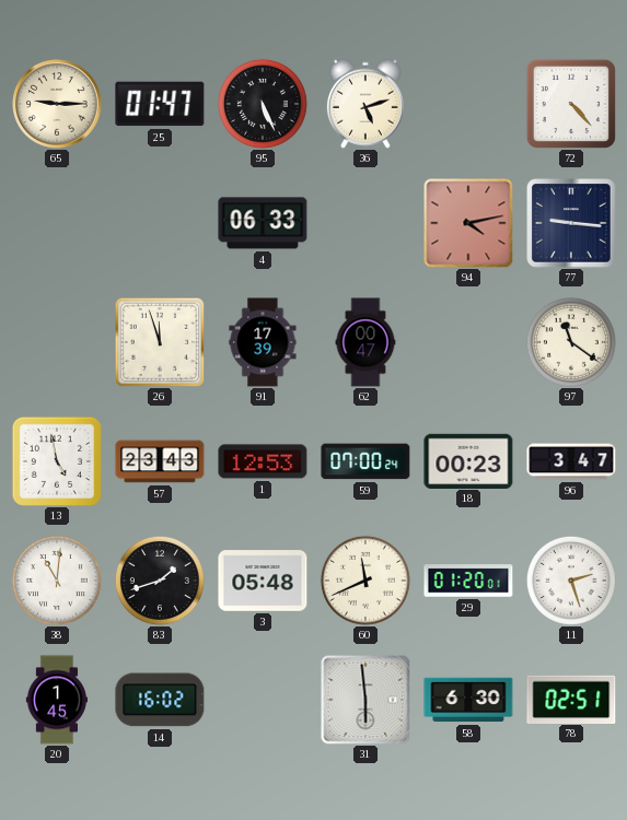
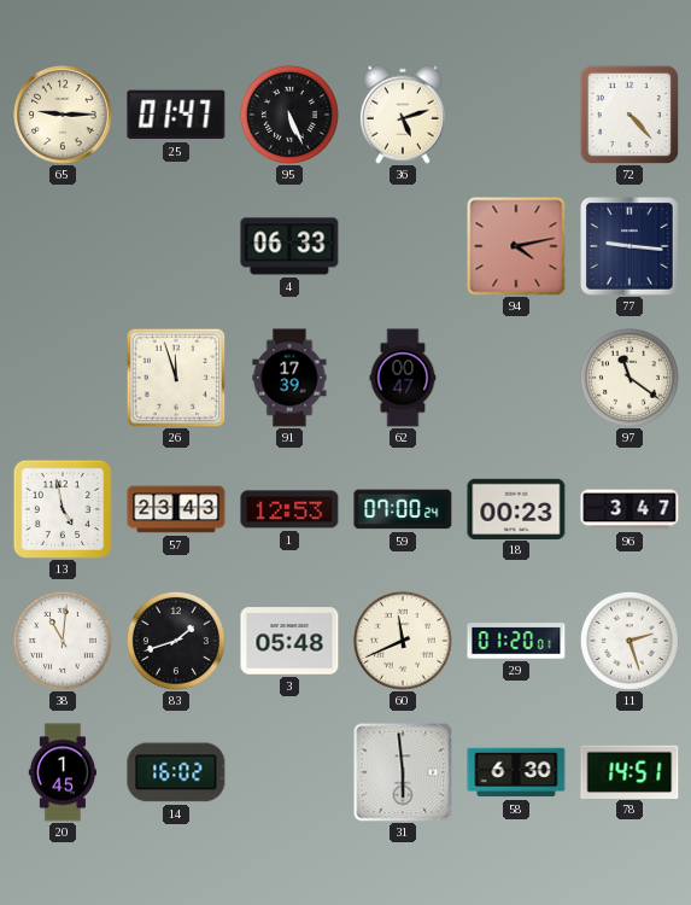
78: 02:51 -> 14:51
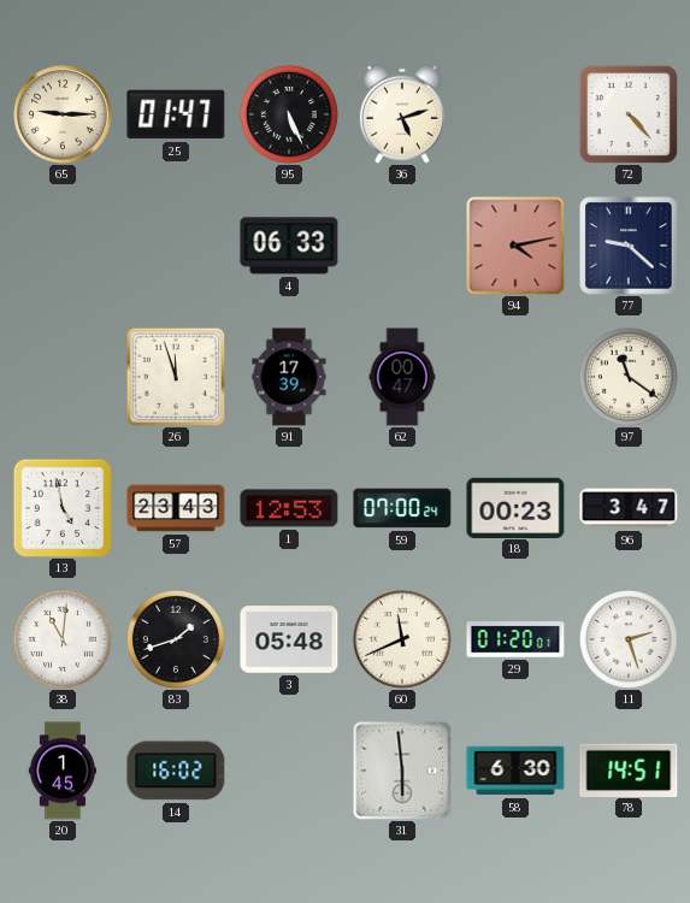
77: 9:16 -> 9:22
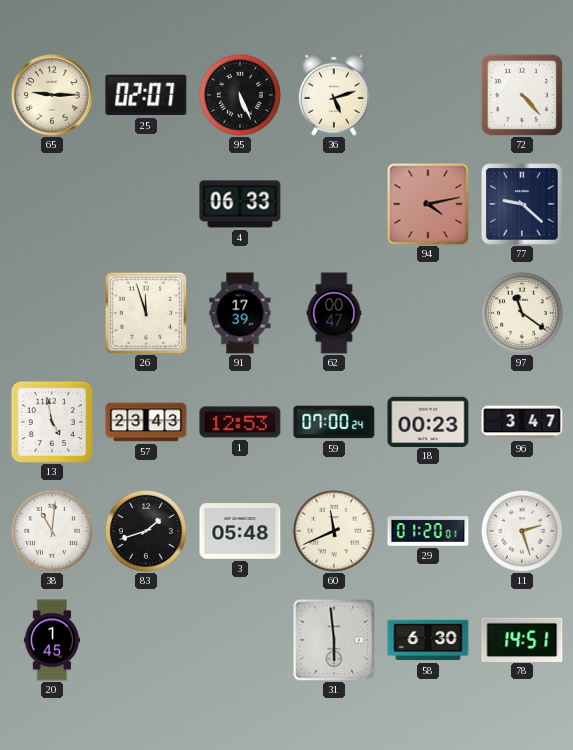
25: 01:47 -> 02:07
14: 16:02 -> none
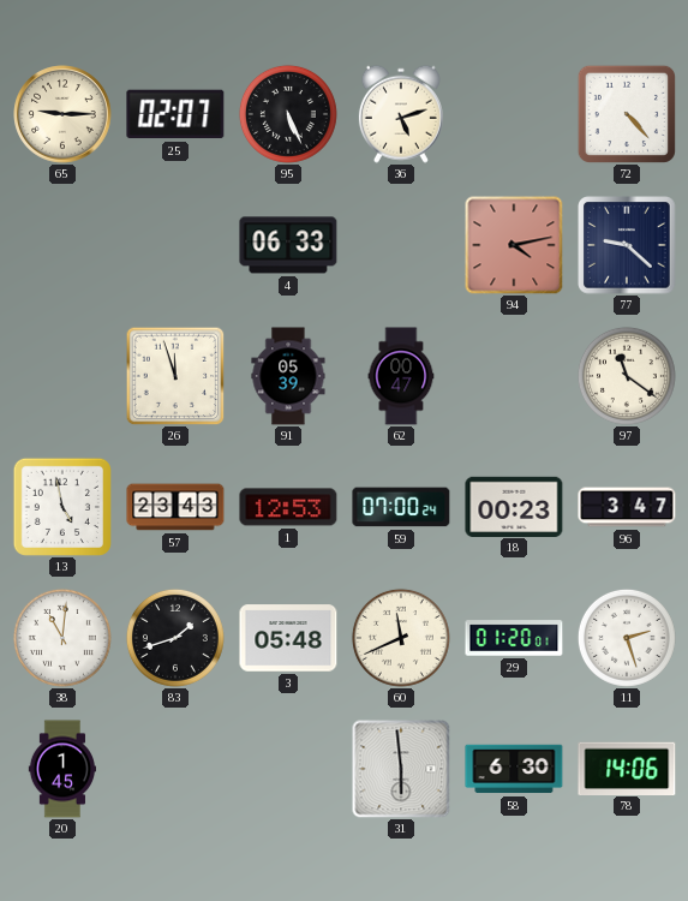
91: 17:39 -> 05:39
78: 14:51 -> 14:06
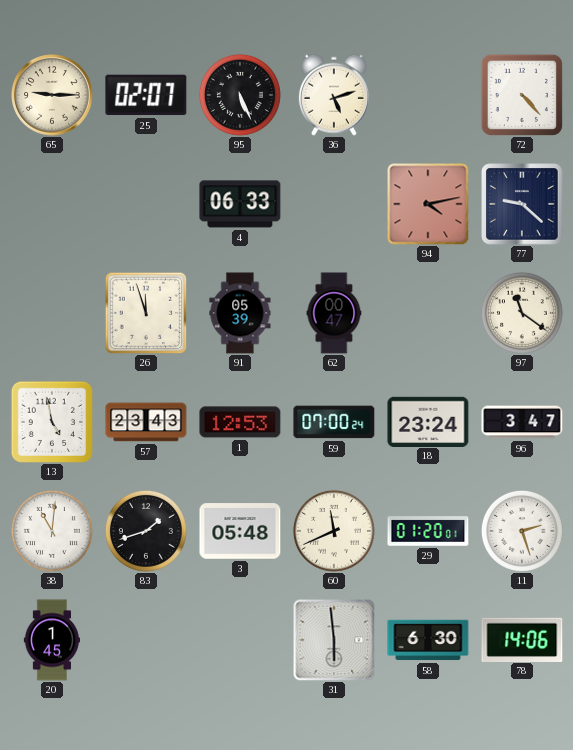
18: 00:23 -> 23:24
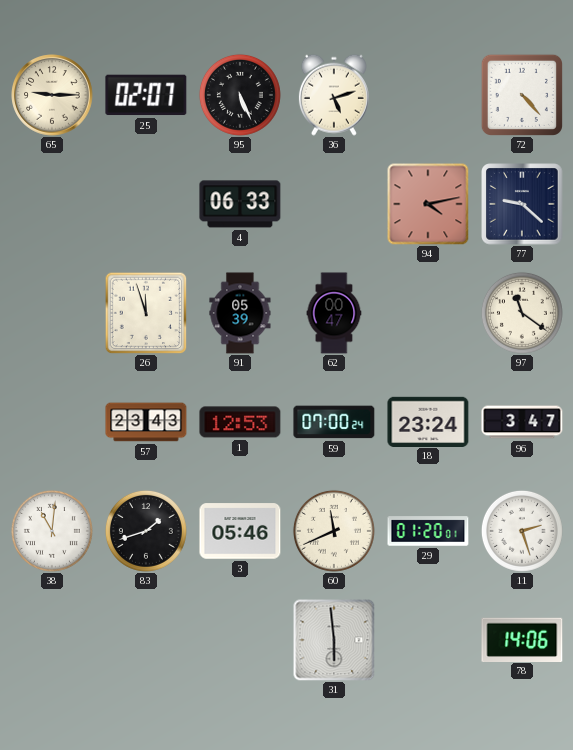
13: 4:58 -> none
3: 05:48 -> 05:46
20: 1:45 -> none
58: 6:30 -> none
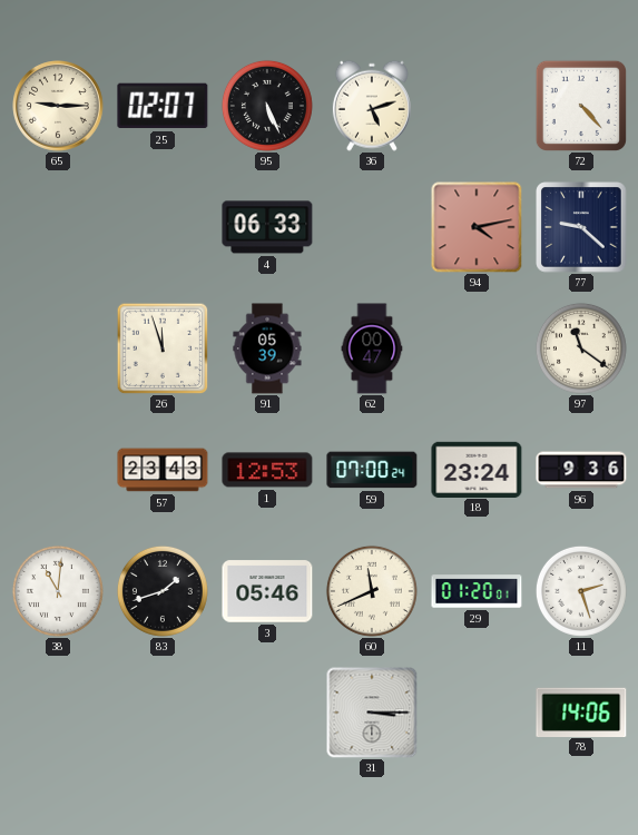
96: 3:47 -> 9:36
31: 5:59 -> 3:15
